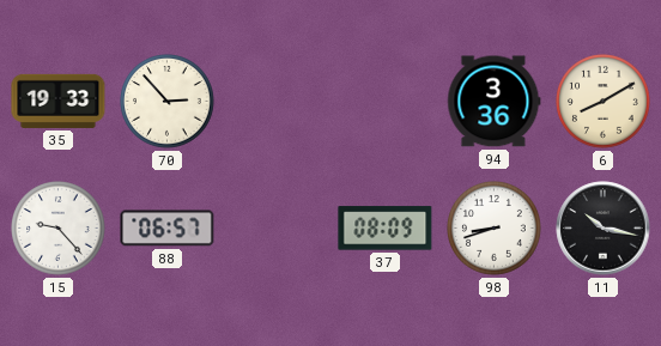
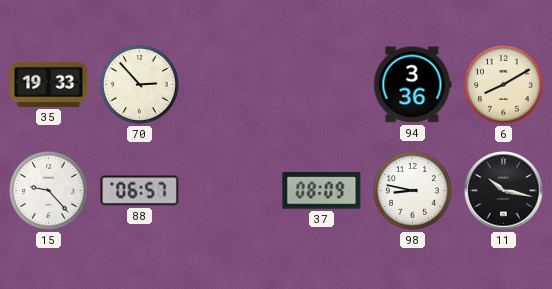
98: 8:42 -> 8:47
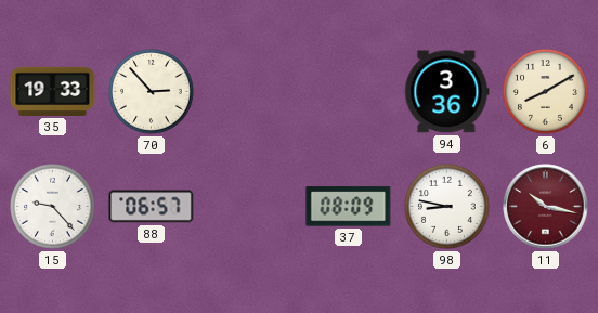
11 dial: black -> burgundy
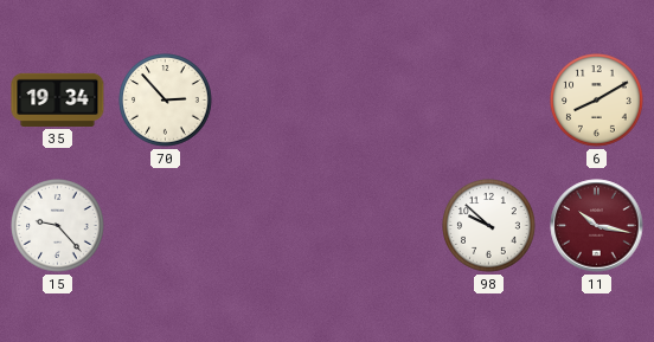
35: 19:33 -> 19:34
94: 3:36 -> none
88: 06:57 -> none
37: 08:09 -> none
98: 8:47 -> 9:52
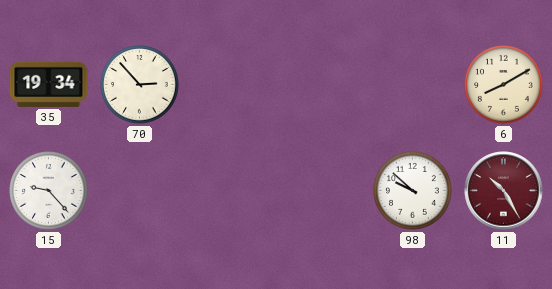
11: 10:17 -> 10:25
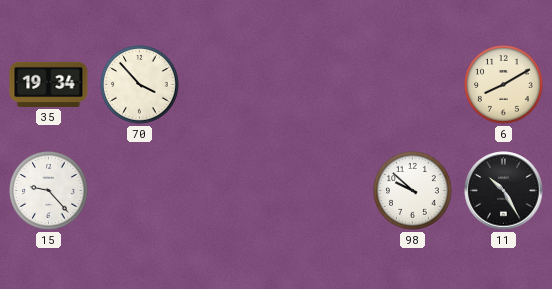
70: 2:53 -> 3:53
11 dial: burgundy -> black
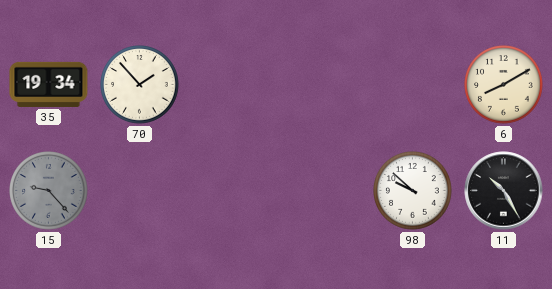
70: 3:53 -> 1:53
15 dial: white -> grey
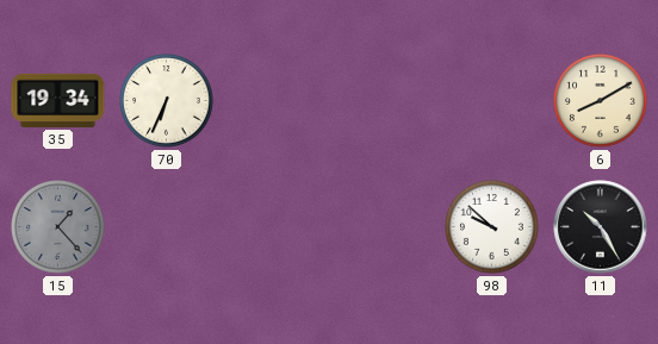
70: 1:53 -> 6:34
15: 9:23 -> 1:23
